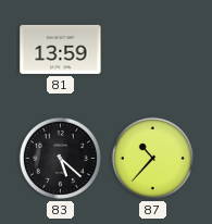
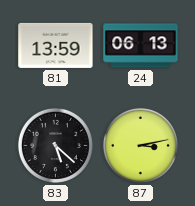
24: none -> 06:13
87: 10:37 -> 3:13
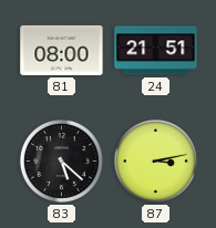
81: 13:59 -> 08:00
24: 06:13 -> 21:51
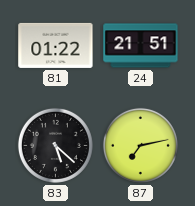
81: 08:00 -> 01:22
87: 3:13 -> 7:13
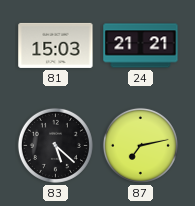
81: 01:22 -> 15:03
24: 21:51 -> 21:21
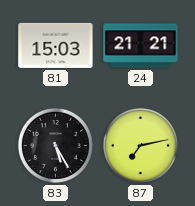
83: 5:22 -> 5:25
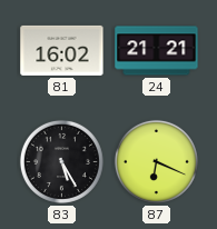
81: 15:03 -> 16:02
87: 7:13 -> 6:19
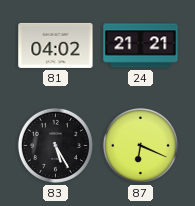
81: 16:02 -> 04:02
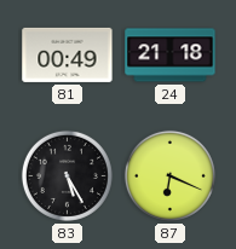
81: 04:02 -> 00:49
24: 21:21 -> 21:18
